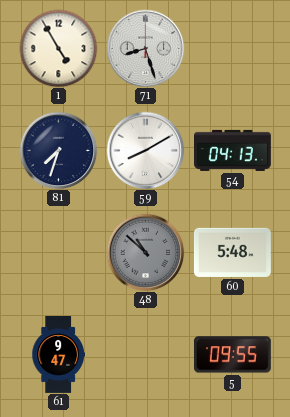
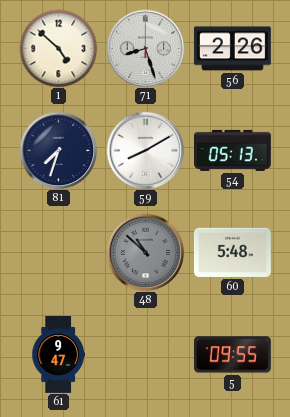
1: 4:55 -> 4:52
56: none -> 2:26
54: 04:13 -> 05:13
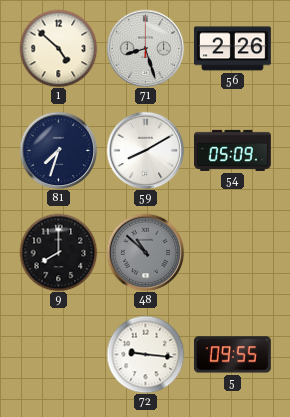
54: 05:13 -> 05:09
9: none -> 8:00
60: 5:48 -> none
61: 9:47 -> none
72: none -> 9:16
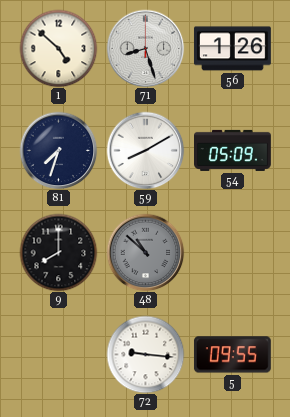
56: 2:26 -> 1:26
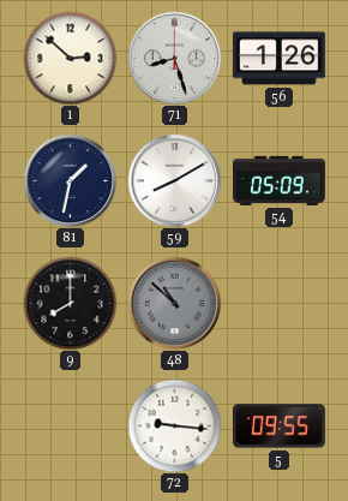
1: 4:52 -> 2:52
81: 7:33 -> 1:32
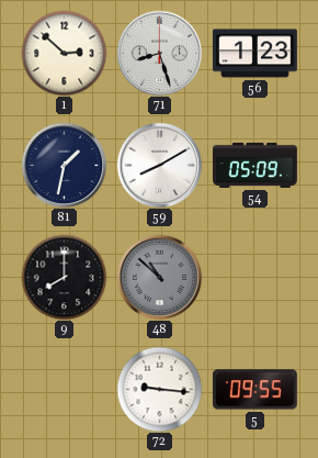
56: 1:26 -> 1:23
